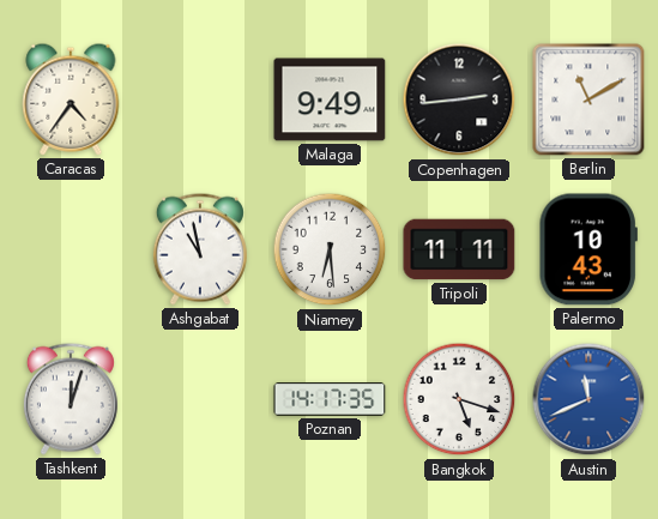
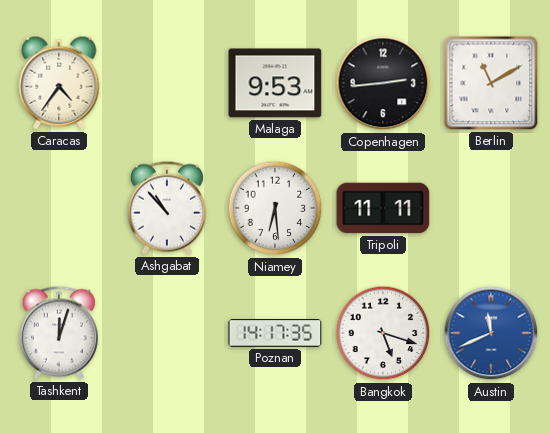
Malaga: 9:49 -> 9:53
Ashgabat: 10:58 -> 10:53
Palermo: 10:43 -> none
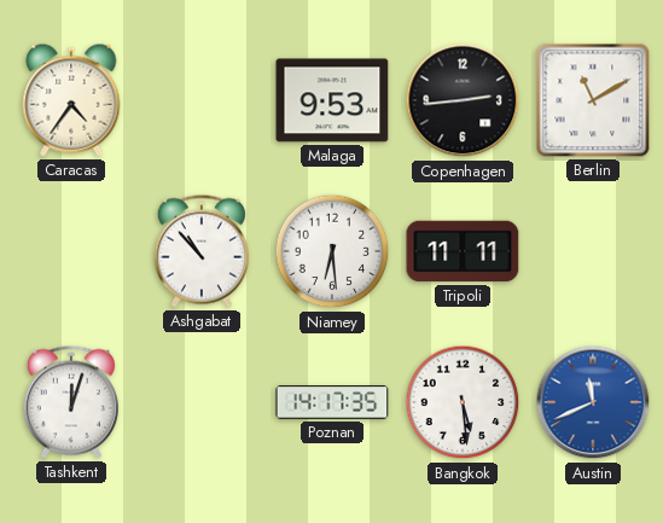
Bangkok: 5:18 -> 5:29
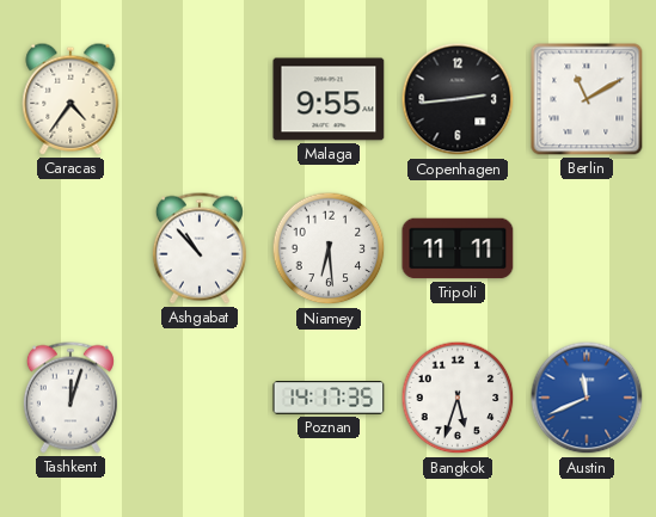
Malaga: 9:53 -> 9:55
Bangkok: 5:29 -> 5:33
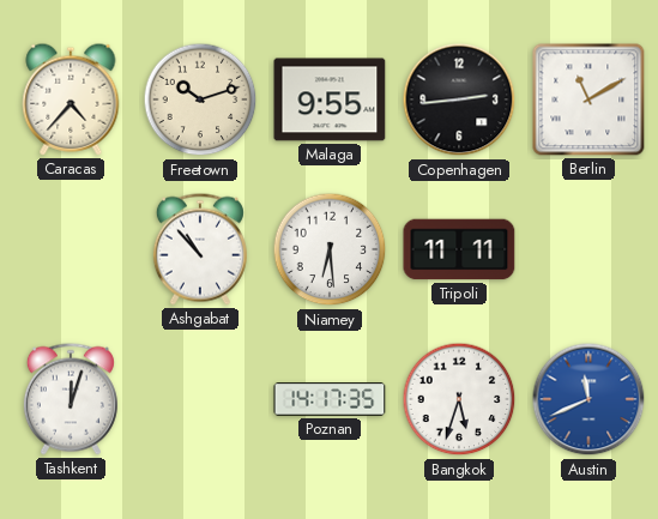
Caracas: 4:36 -> 4:37
Freetown: none -> 10:12
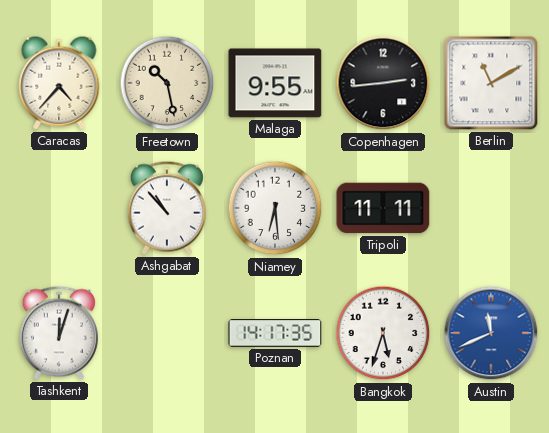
Freetown: 10:12 -> 10:28
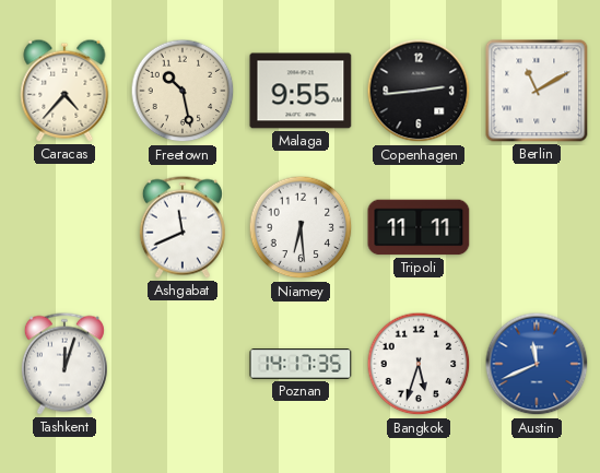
Ashgabat: 10:53 -> 11:41
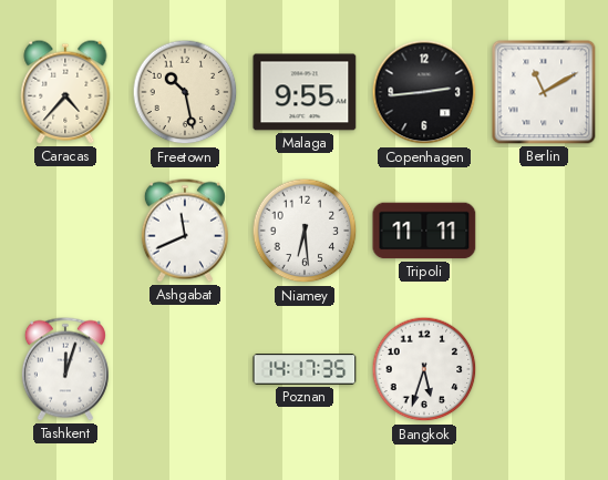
Austin: 11:41 -> none
